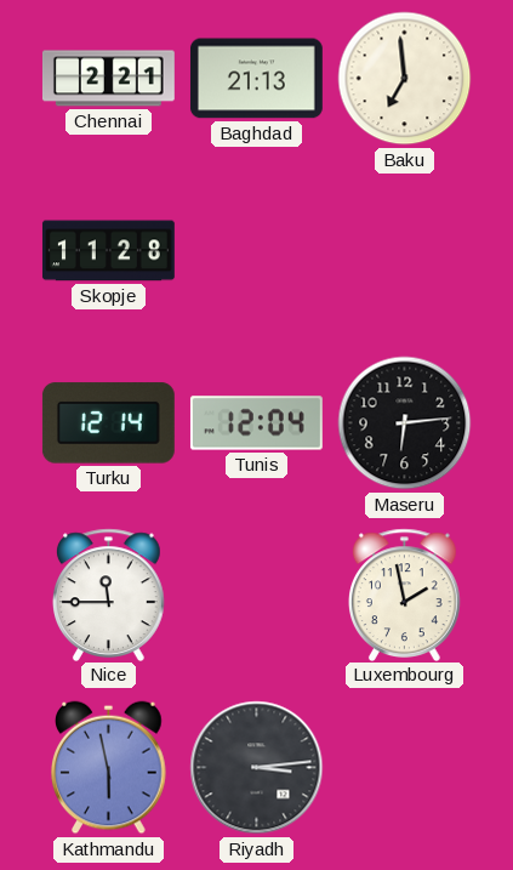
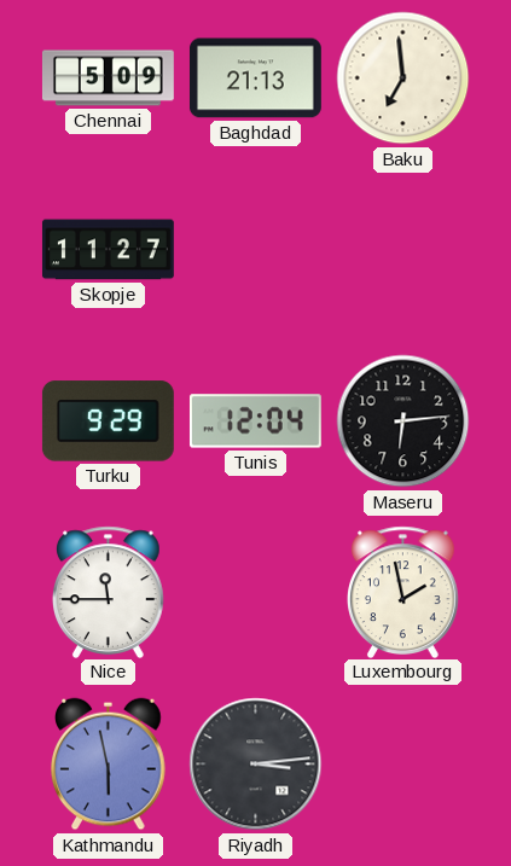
Chennai: 2:21 -> 5:09
Skopje: 11:28 -> 11:27
Turku: 12:14 -> 9:29
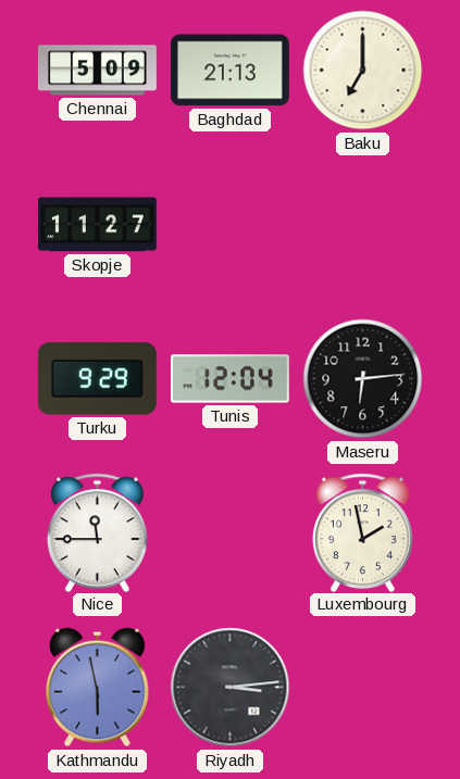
Baku: 6:59 -> 7:00
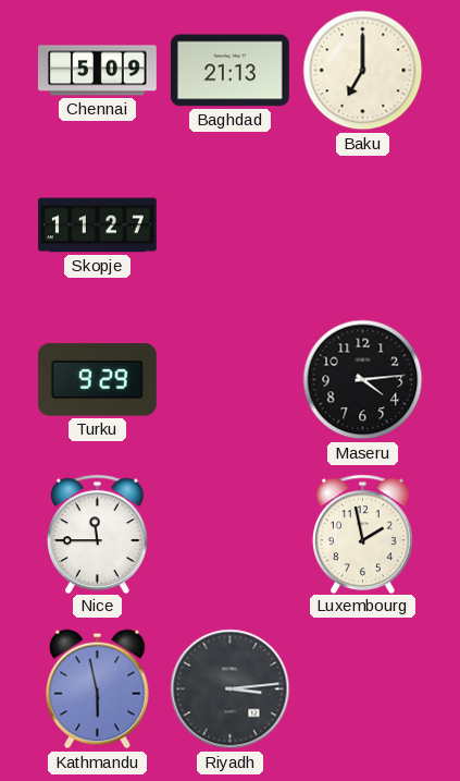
Tunis: 12:04 -> none
Maseru: 6:14 -> 4:14
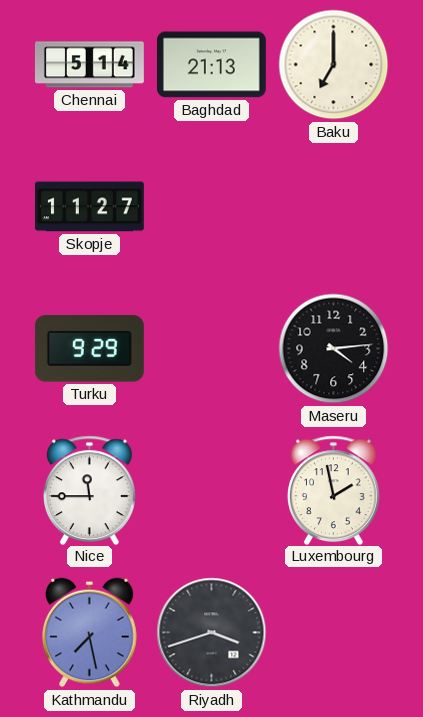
Chennai: 5:09 -> 5:14
Kathmandu: 5:58 -> 7:28
Riyadh: 3:14 -> 3:42
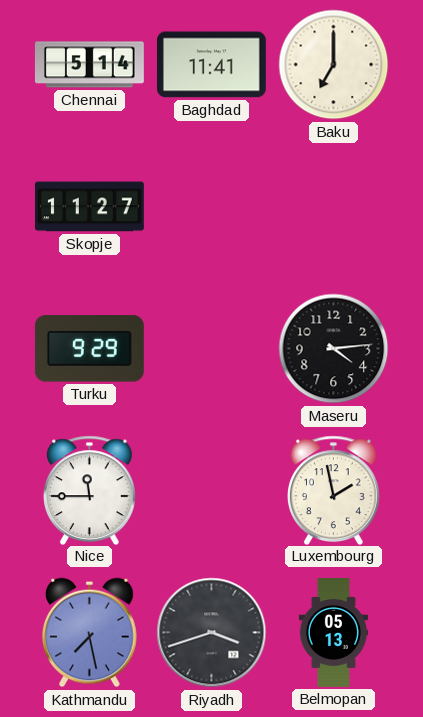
Baghdad: 21:13 -> 11:41
Belmopan: none -> 05:13
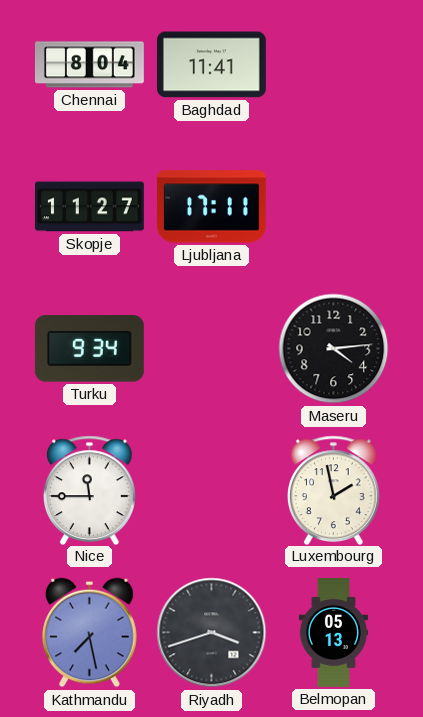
Chennai: 5:14 -> 8:04
Baku: 7:00 -> none
Ljubljana: none -> 17:11
Turku: 9:29 -> 9:34
